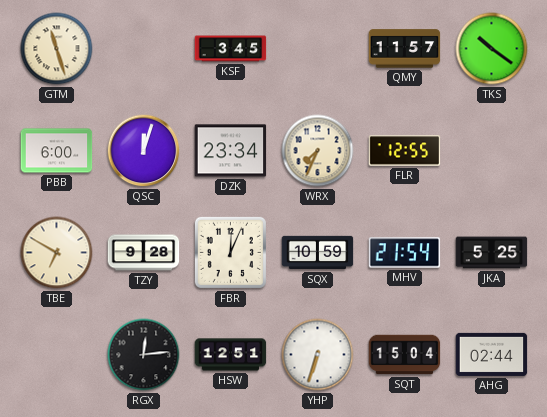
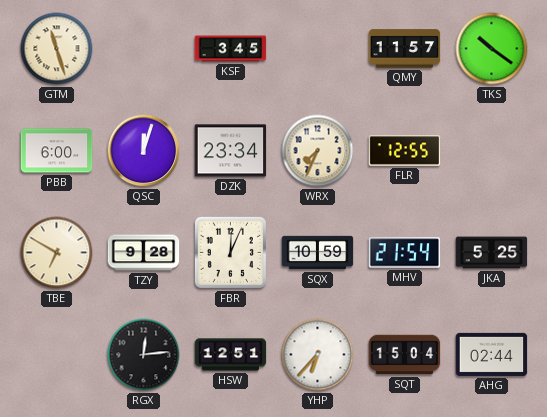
YHP: 6:33 -> 6:37
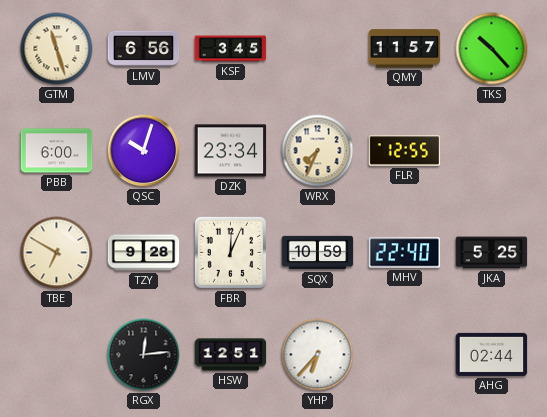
LMV: none -> 6:56
TKS: 10:21 -> 10:23
QSC: 12:03 -> 10:03
MHV: 21:54 -> 22:40
SQT: 15:04 -> none
